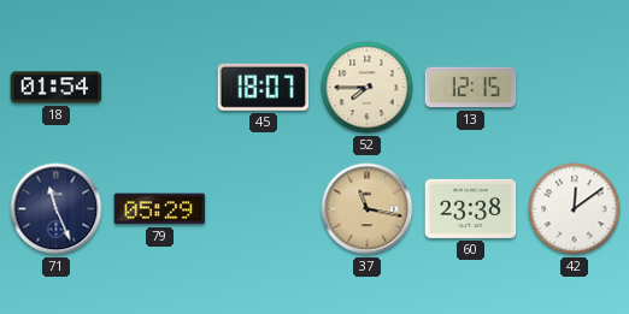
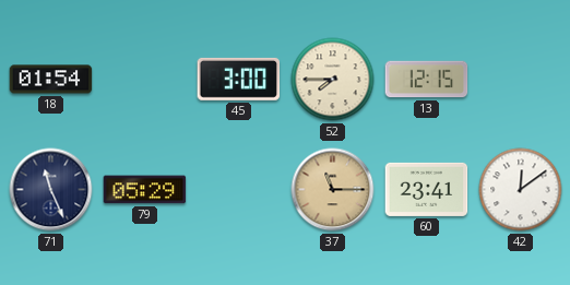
45: 18:07 -> 3:00
37: 11:17 -> 11:15
60: 23:38 -> 23:41
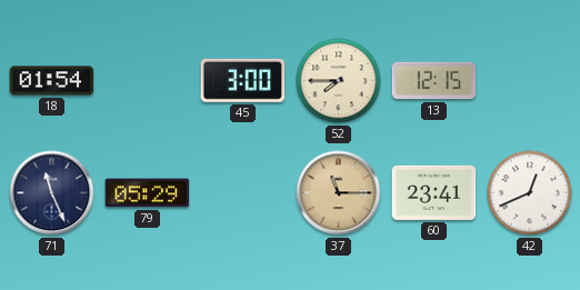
42: 12:09 -> 12:41
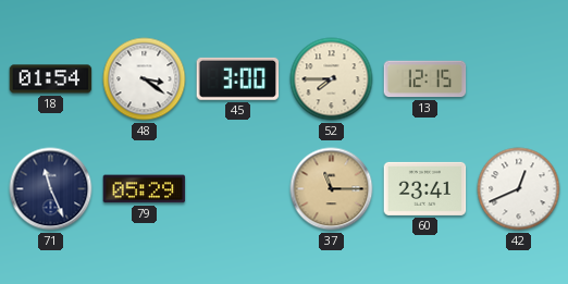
48: none -> 3:21
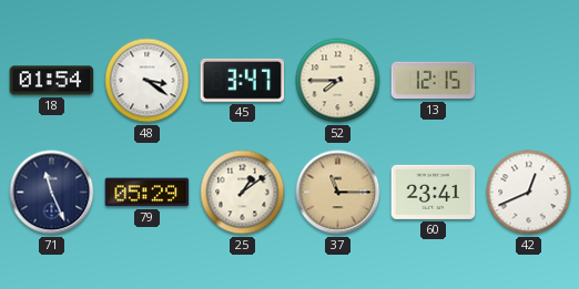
45: 3:00 -> 3:47
25: none -> 1:09
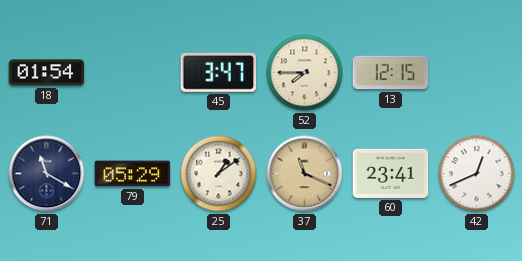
48: 3:21 -> none
71: 11:26 -> 11:20
37: 11:15 -> 11:19
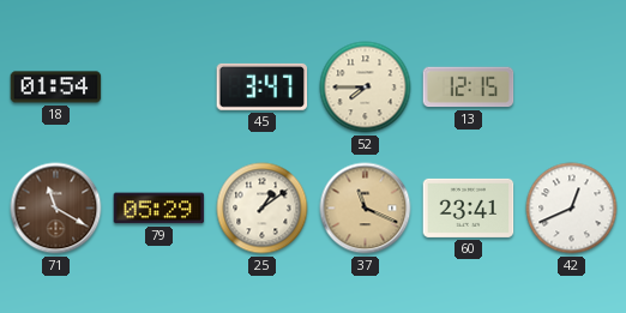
71 dial: navy -> brown
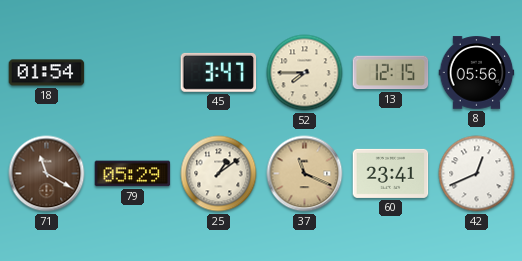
8: none -> 05:56
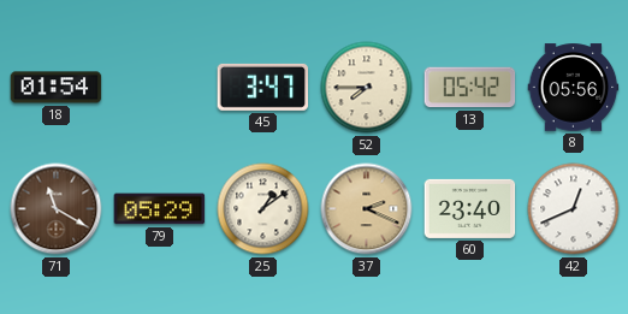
13: 12:15 -> 05:42
37: 11:19 -> 2:19
60: 23:41 -> 23:40
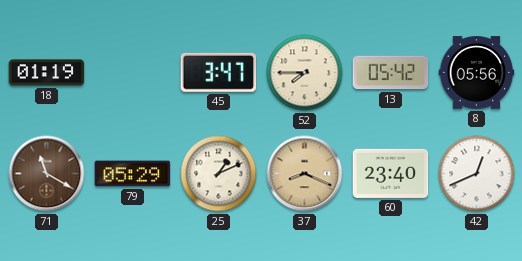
18: 01:54 -> 01:19
25: 1:09 -> 1:11
37: 2:19 -> 8:19
